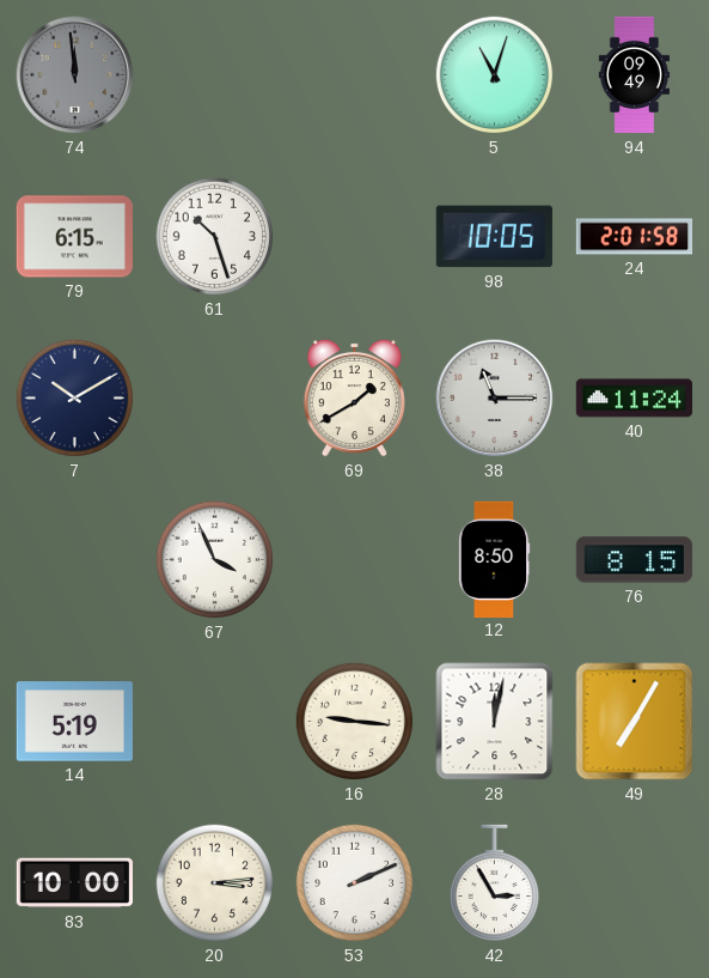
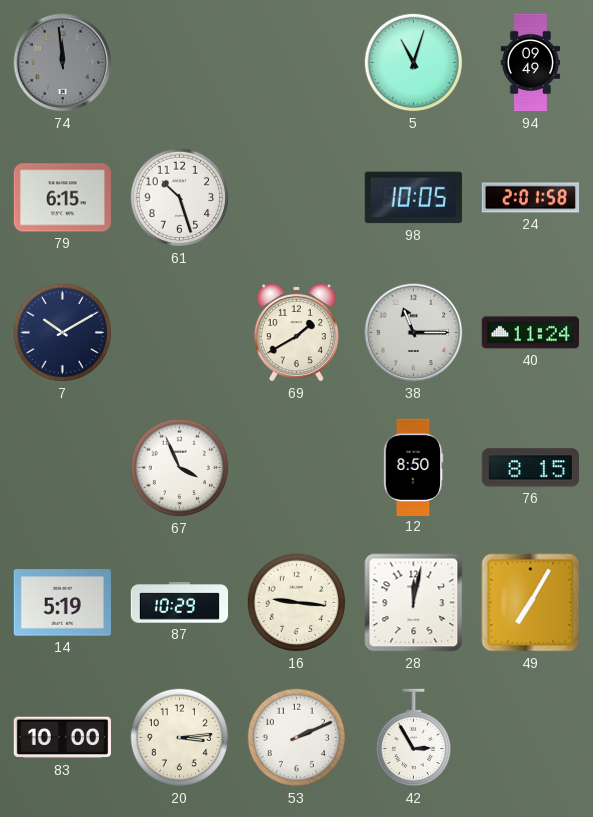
87: none -> 10:29
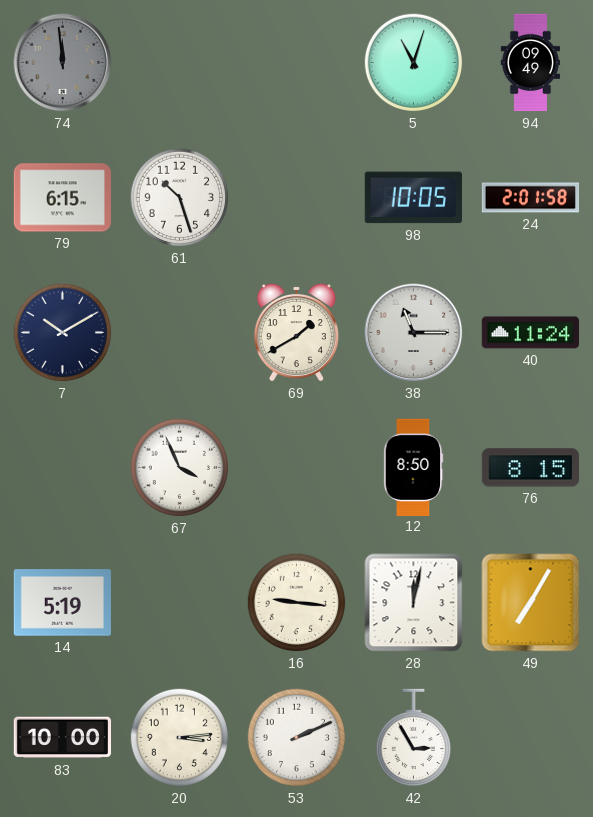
87: 10:29 -> none
